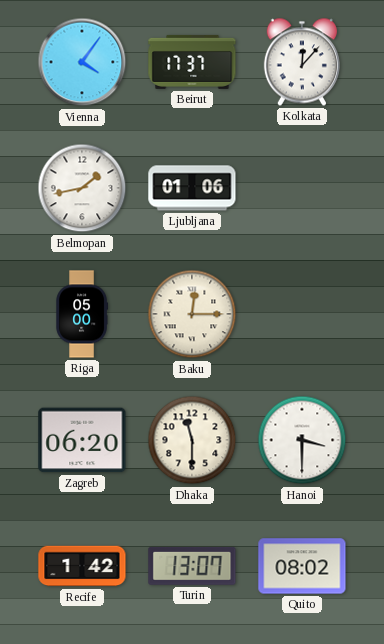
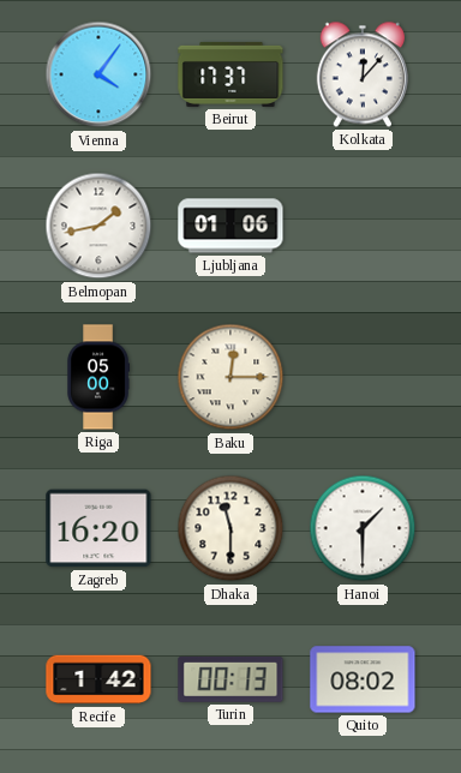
Zagreb: 06:20 -> 16:20
Hanoi: 3:30 -> 1:30
Turin: 13:07 -> 00:13
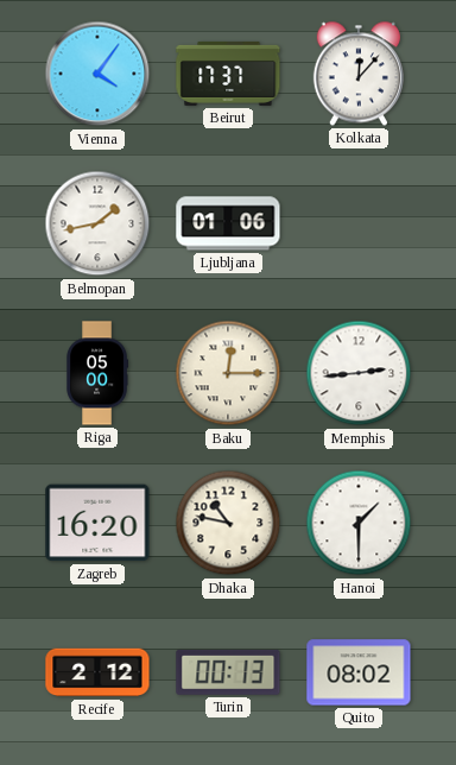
Memphis: none -> 2:44
Dhaka: 11:30 -> 10:47
Recife: 1:42 -> 2:12
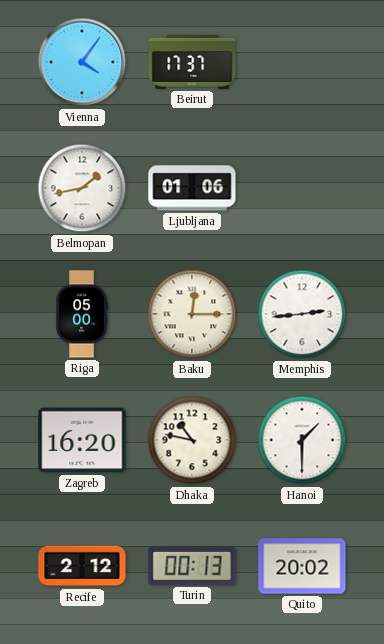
Kolkata: 12:07 -> none
Quito: 08:02 -> 20:02
